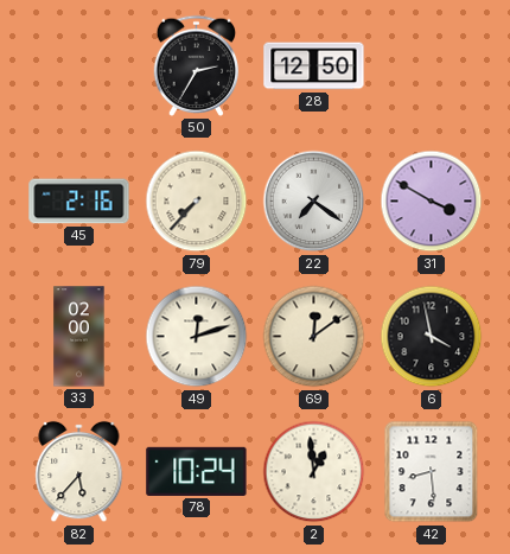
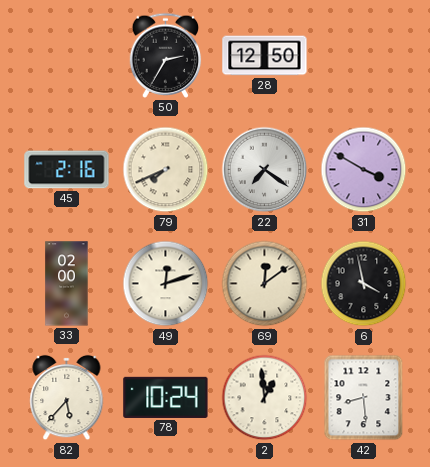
79: 7:37 -> 7:41
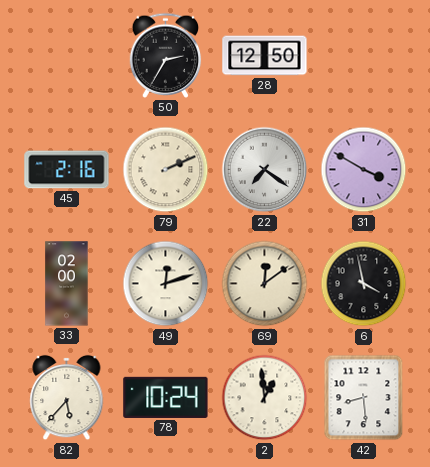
79: 7:41 -> 2:11
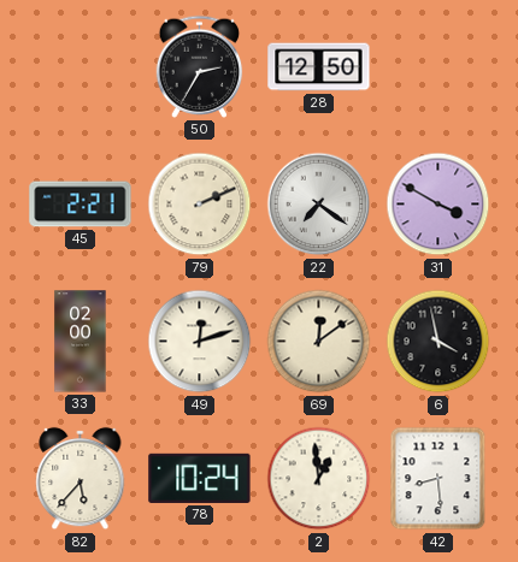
45: 2:16 -> 2:21
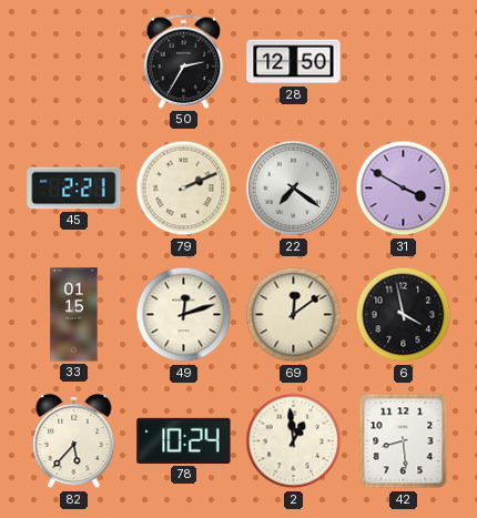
33: 02:00 -> 01:15
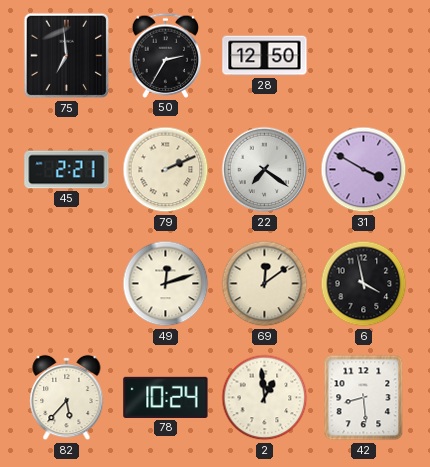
75: none -> 6:59
33: 01:15 -> none
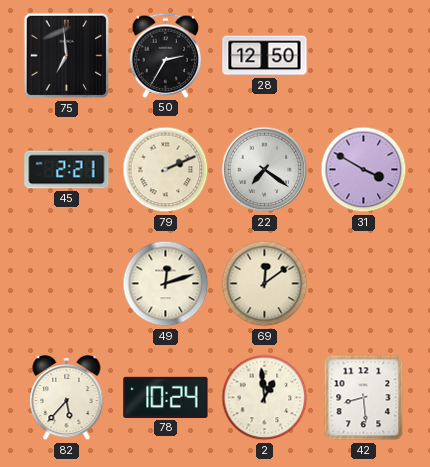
6: 3:58 -> none
